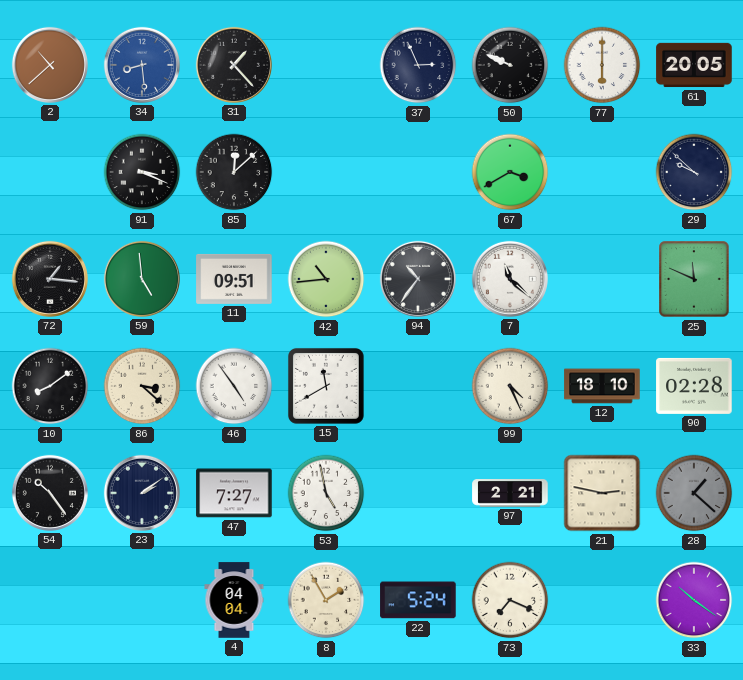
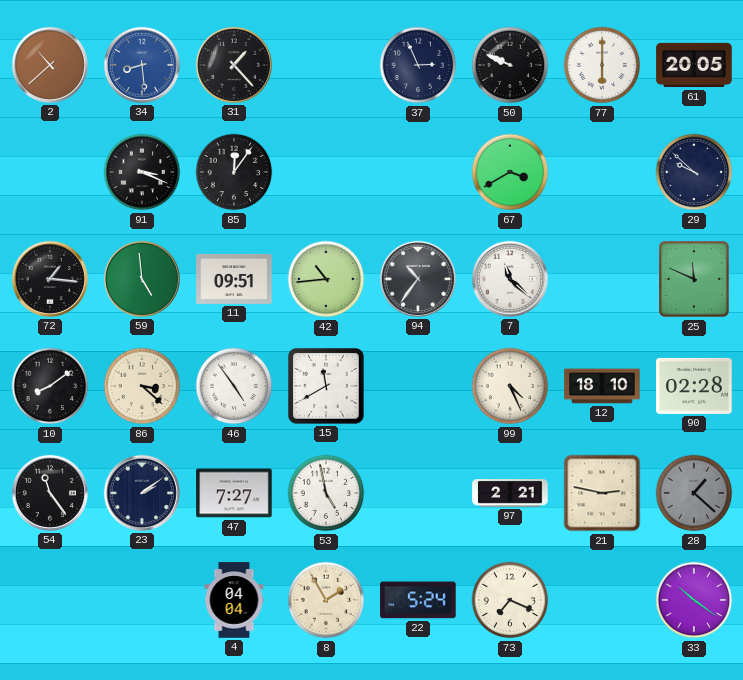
85: 12:08 -> 12:06
54: 10:24 -> 11:24
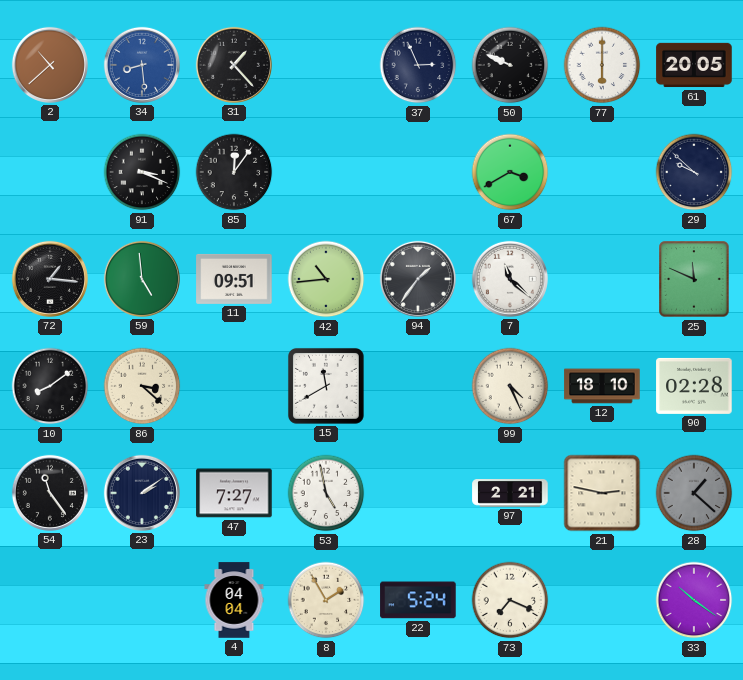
94: 10:36 -> 1:36
46: 4:54 -> none
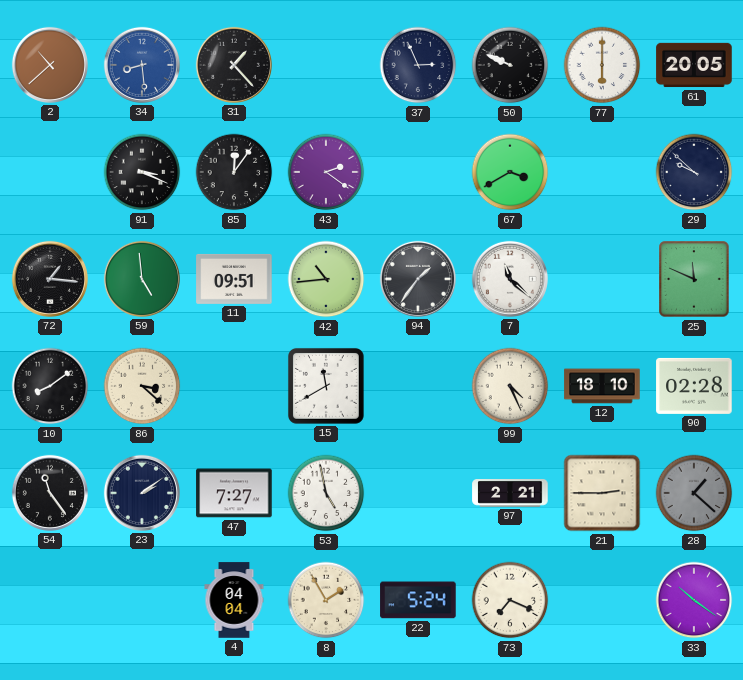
43: none -> 2:21
21: 2:47 -> 2:45
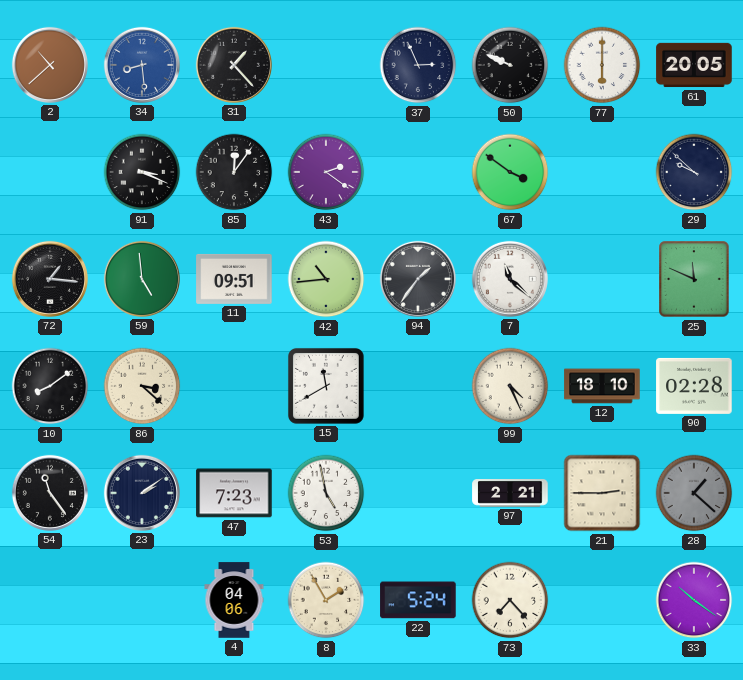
67: 3:40 -> 3:51
47: 7:27 -> 7:23
4: 04:04 -> 04:06
73: 7:19 -> 7:23
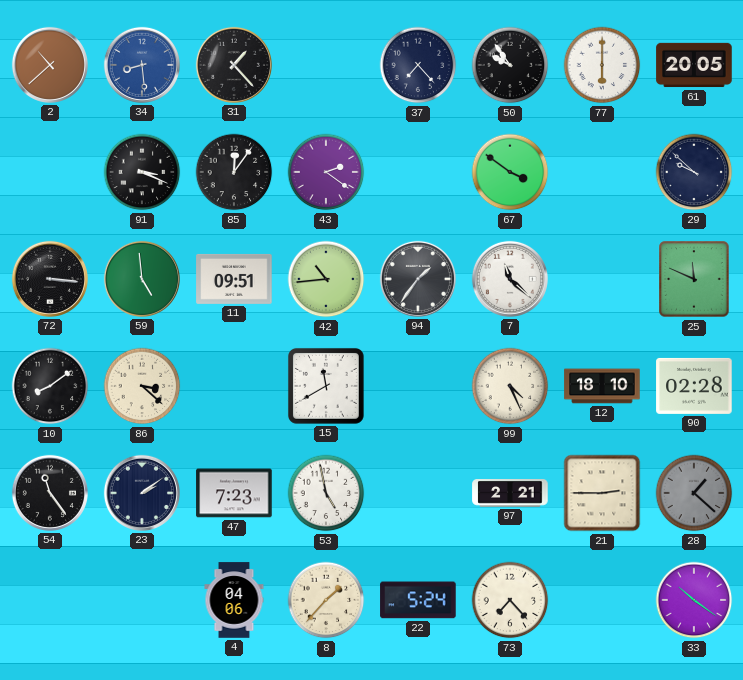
37: 2:56 -> 7:23
50: 9:49 -> 9:54
72: 1:16 -> 3:16
8: 1:55 -> 1:37
